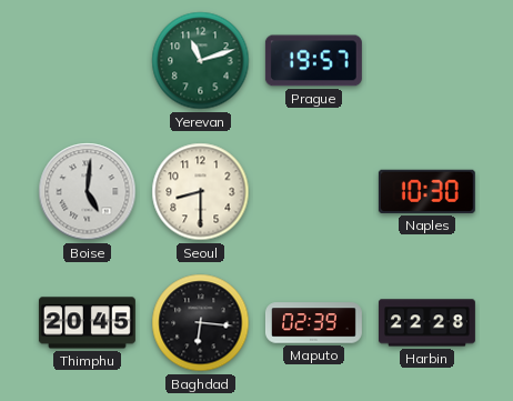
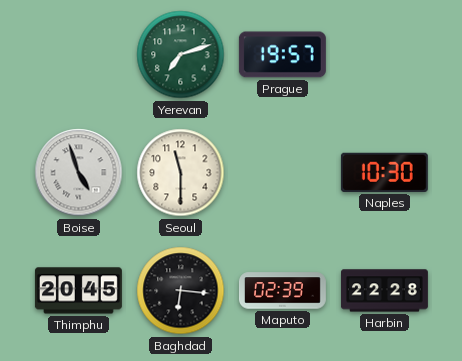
Yerevan: 11:12 -> 7:12
Boise: 5:01 -> 4:57
Seoul: 8:30 -> 11:30
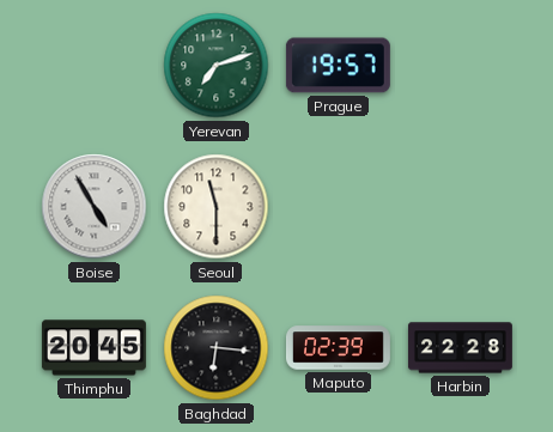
Boise: 4:57 -> 4:55
Naples: 10:30 -> none
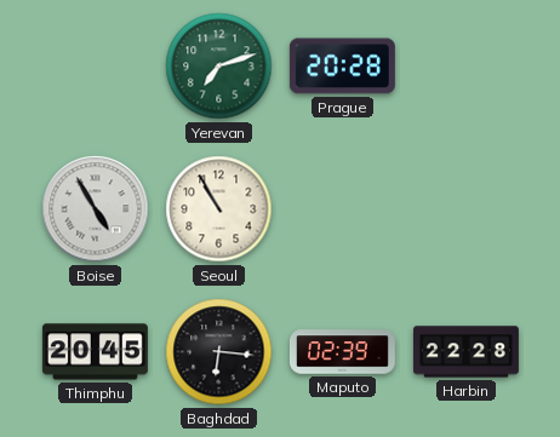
Prague: 19:57 -> 20:28
Seoul: 11:30 -> 10:55
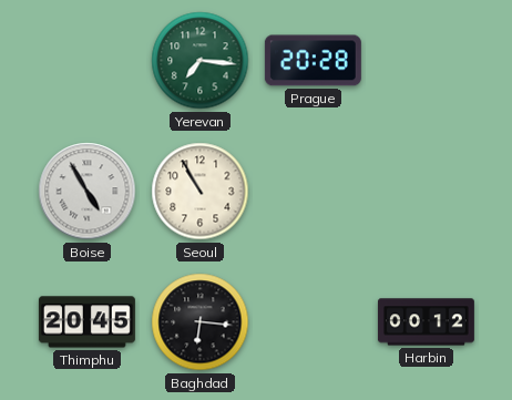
Yerevan: 7:12 -> 7:16
Maputo: 02:39 -> none
Harbin: 22:28 -> 00:12
